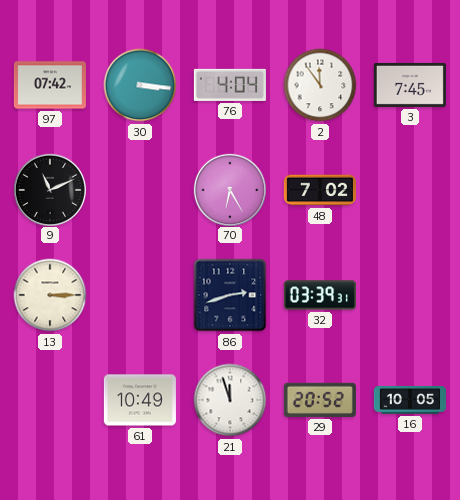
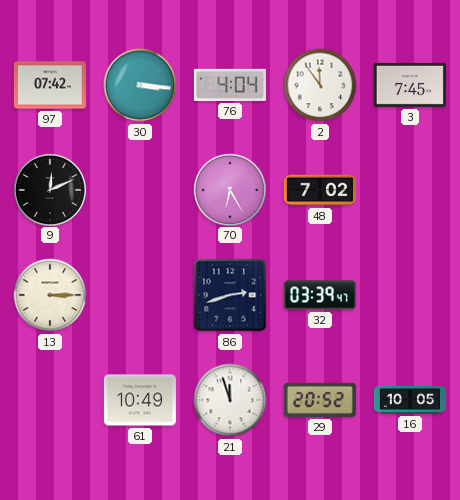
9: 11:11 -> 12:11
32: 03:39:31 -> 03:39:47
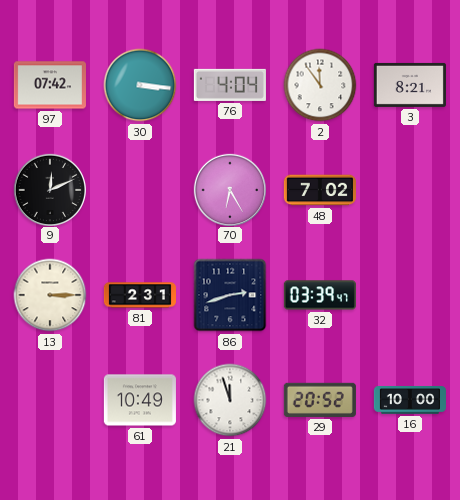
3: 7:45 -> 8:21
81: none -> 2:31
16: 10:05 -> 10:00
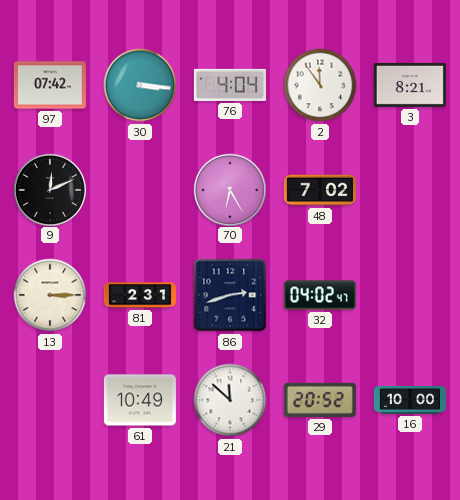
32: 03:39 -> 04:02
21: 11:57 -> 11:52
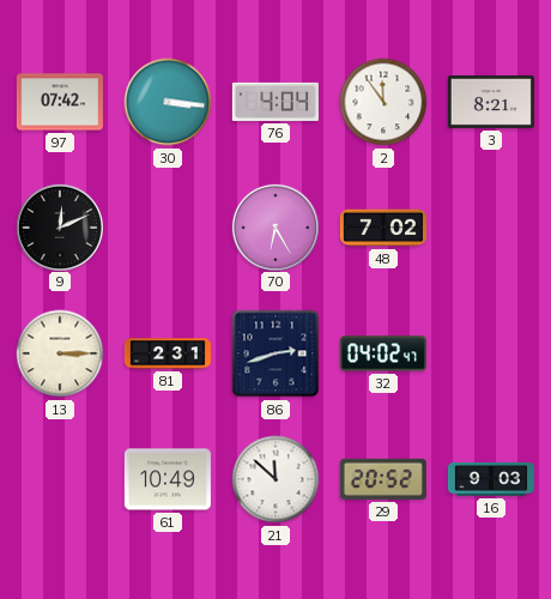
16: 10:00 -> 9:03
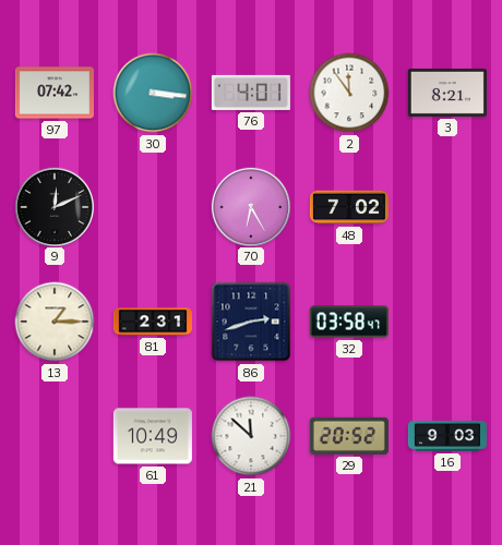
76: 4:04 -> 4:01
13: 3:15 -> 1:15
32: 04:02 -> 03:58
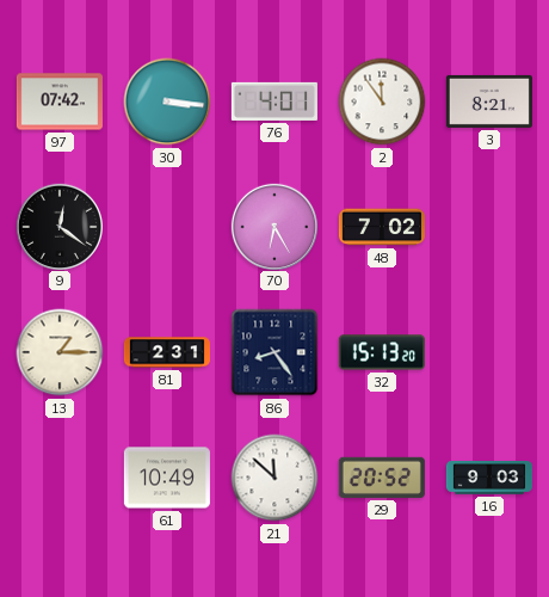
9: 12:11 -> 12:21
86: 2:42 -> 8:24
32: 03:58 -> 15:13
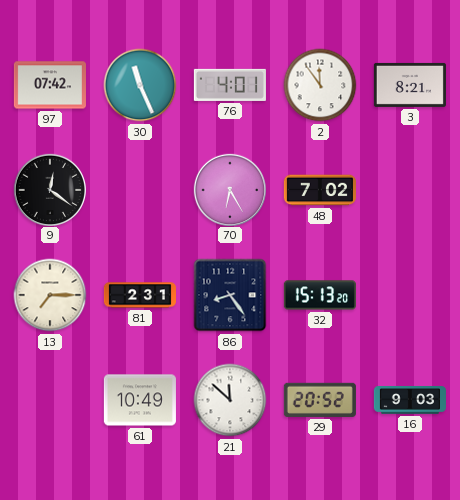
30: 3:16 -> 11:26
13: 1:15 -> 7:15
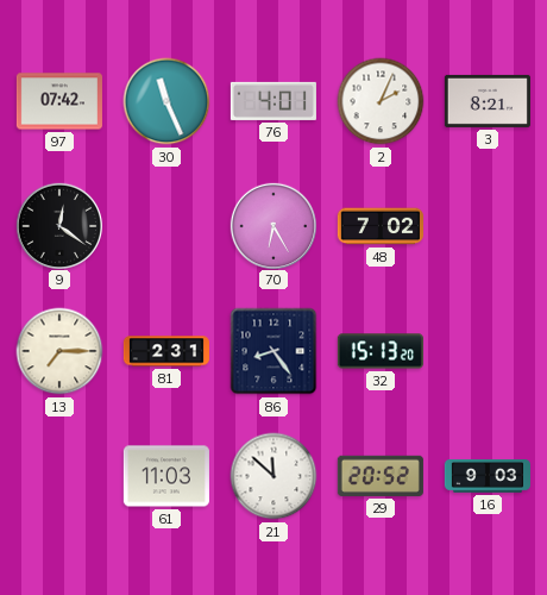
2: 11:54 -> 2:04
61: 10:49 -> 11:03
